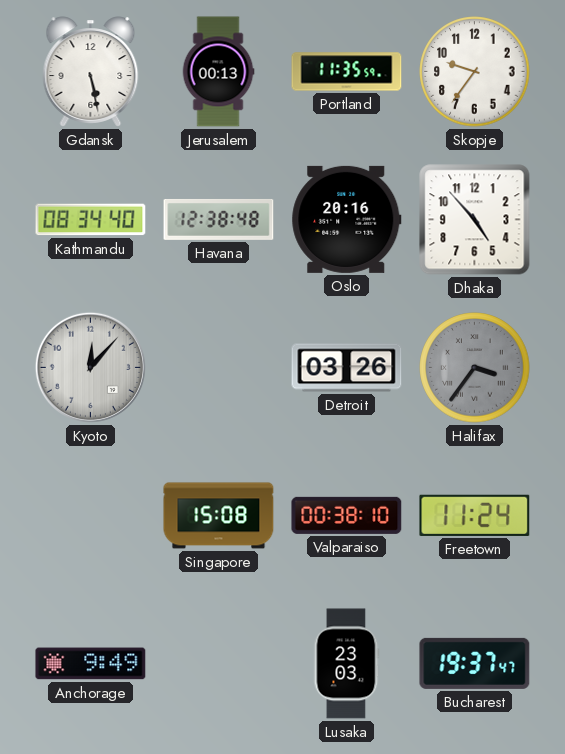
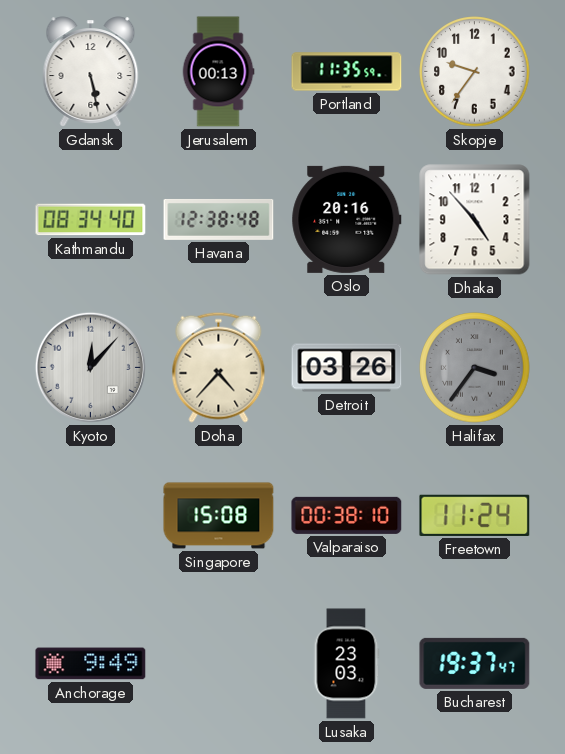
Doha: none -> 4:37
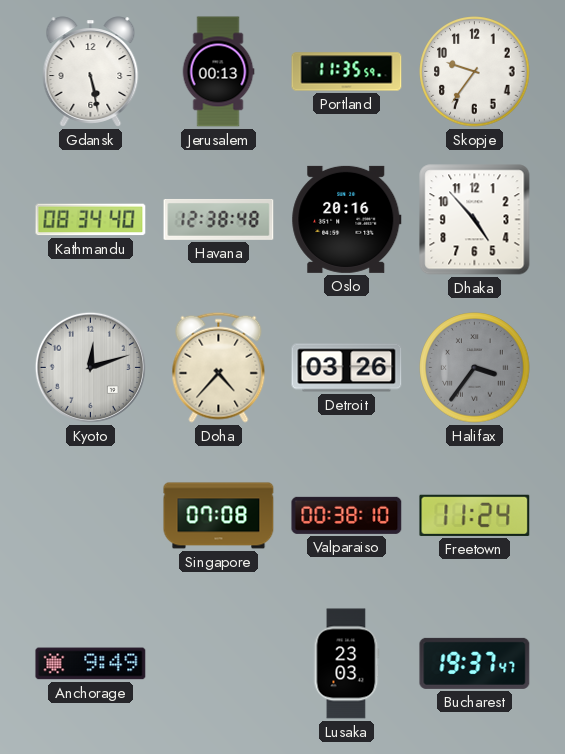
Kyoto: 12:07 -> 12:12
Singapore: 15:08 -> 07:08
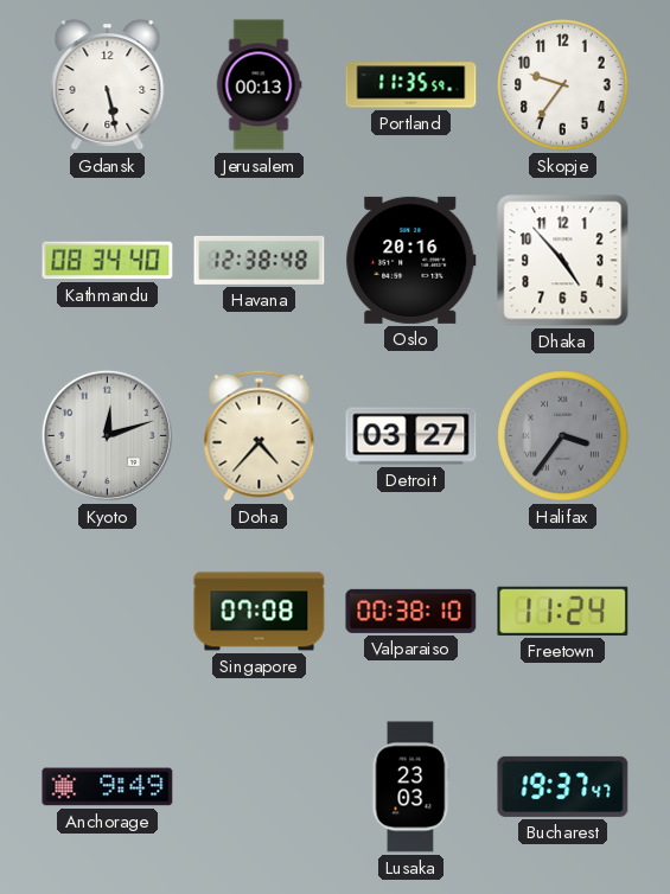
Detroit: 03:26 -> 03:27
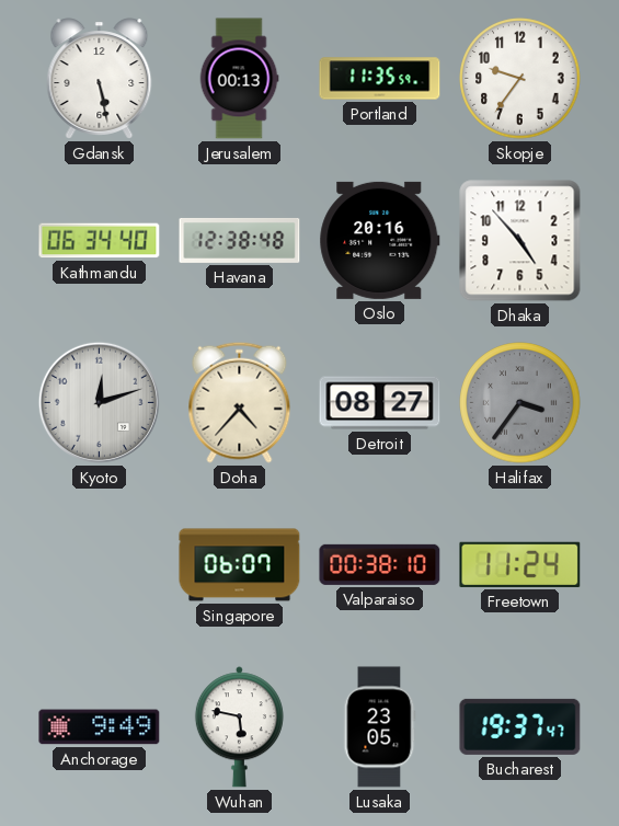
Kathmandu: 08:34 -> 06:34
Detroit: 03:27 -> 08:27
Singapore: 07:08 -> 06:07
Wuhan: none -> 5:47
Lusaka: 23:03 -> 23:05
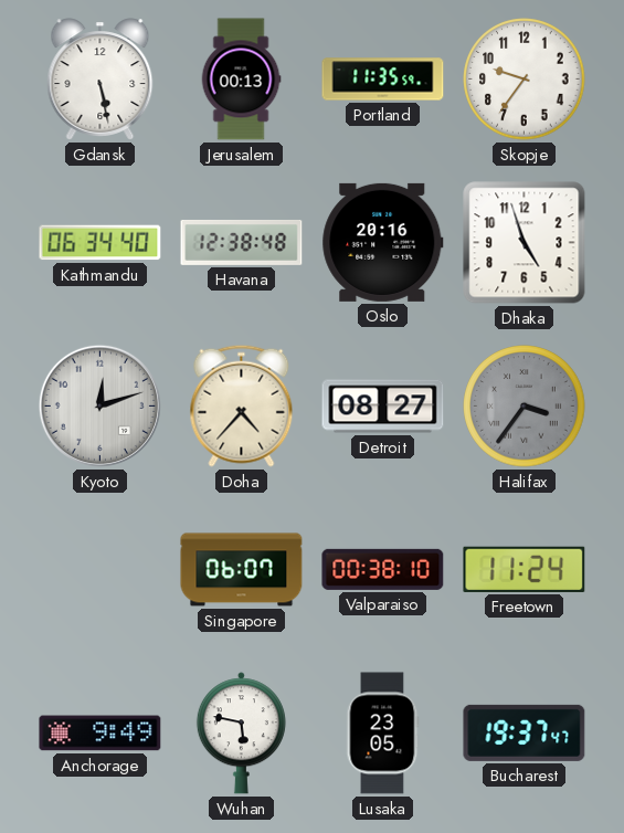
Dhaka: 4:53 -> 4:57
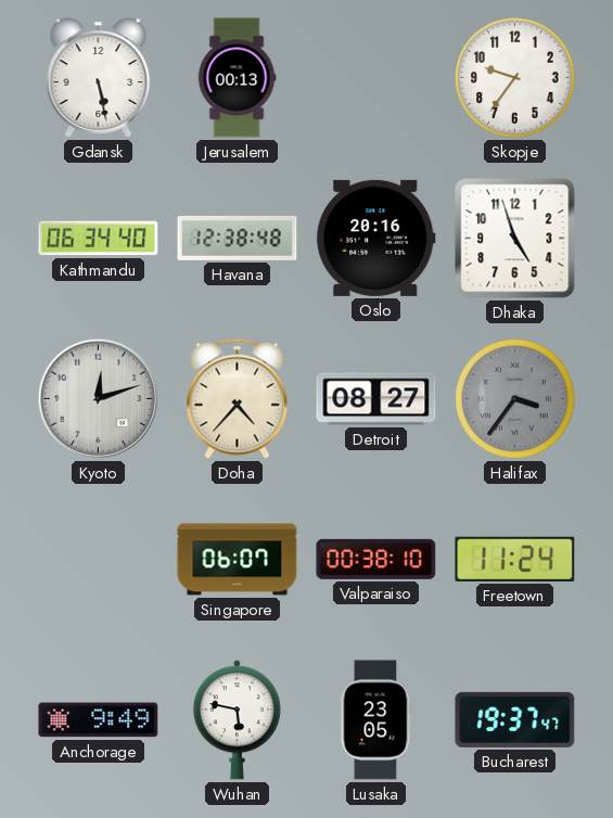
Portland: 11:35 -> none
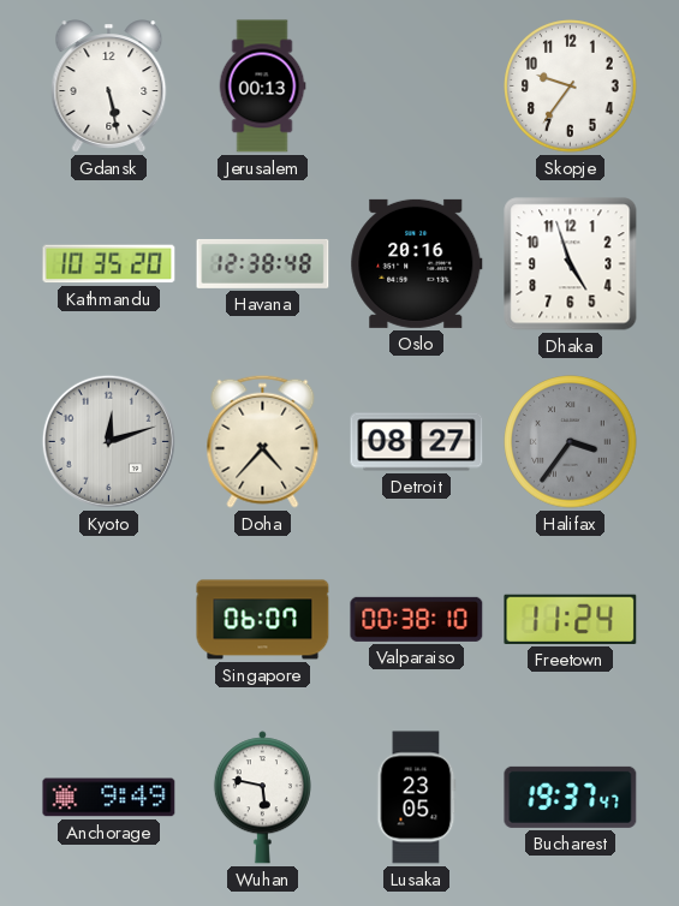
Kathmandu: 06:34 -> 10:35
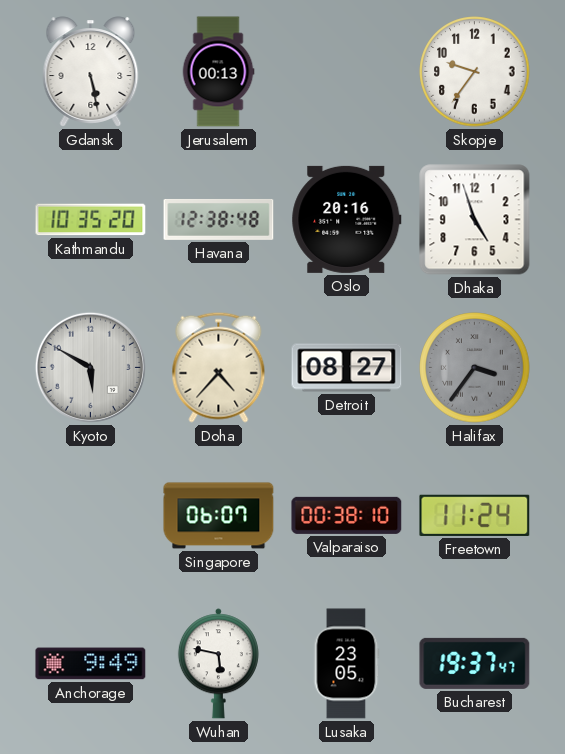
Kyoto: 12:12 -> 5:50
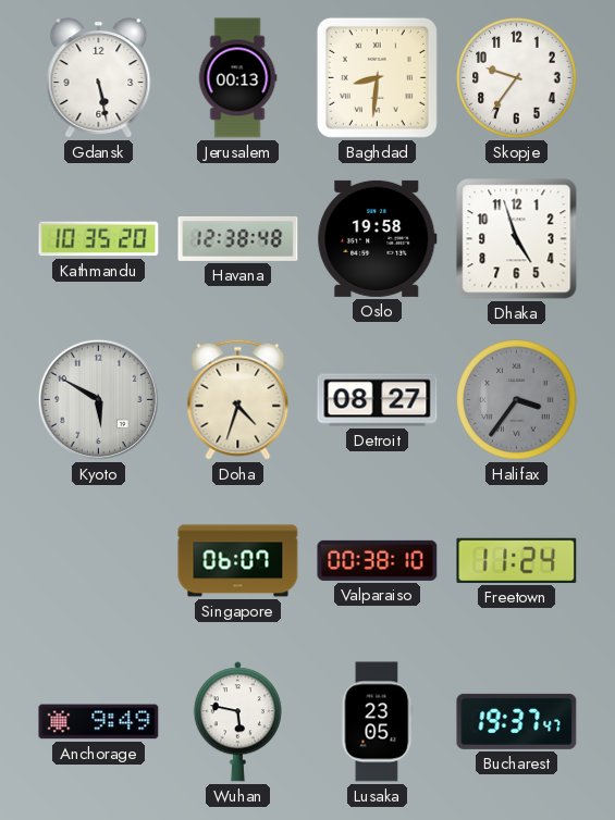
Baghdad: none -> 8:31
Oslo: 20:16 -> 19:58
Doha: 4:37 -> 4:33
